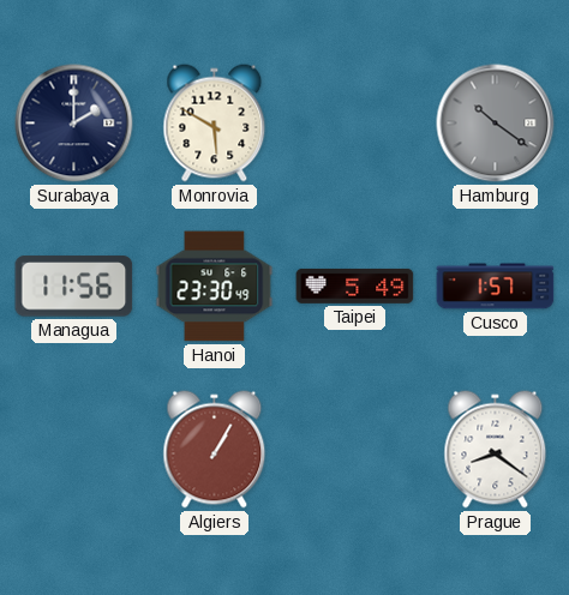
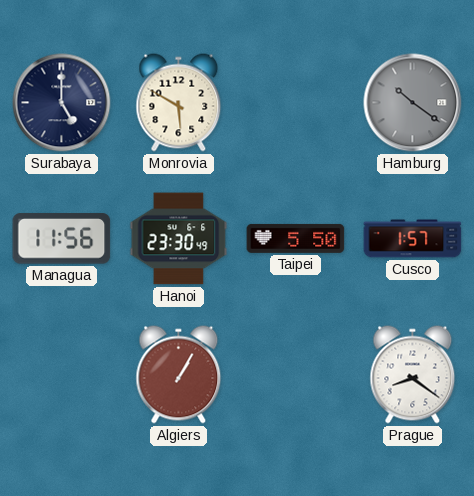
Surabaya: 2:00 -> 5:00
Taipei: 5:49 -> 5:50
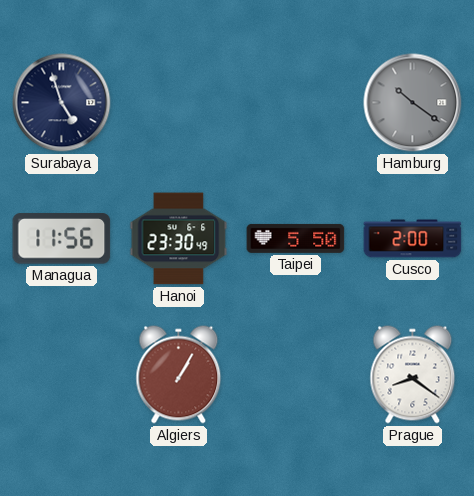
Surabaya: 5:00 -> 4:57
Monrovia: 5:50 -> none
Cusco: 1:57 -> 2:00
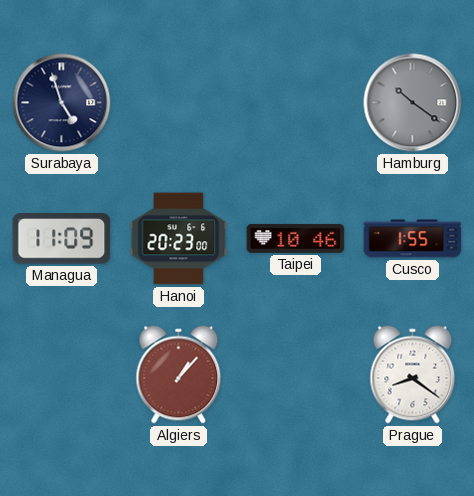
Managua: 11:56 -> 11:09
Hanoi: 23:30 -> 20:23
Taipei: 5:50 -> 10:46
Cusco: 2:00 -> 1:55
Algiers: 1:05 -> 1:07
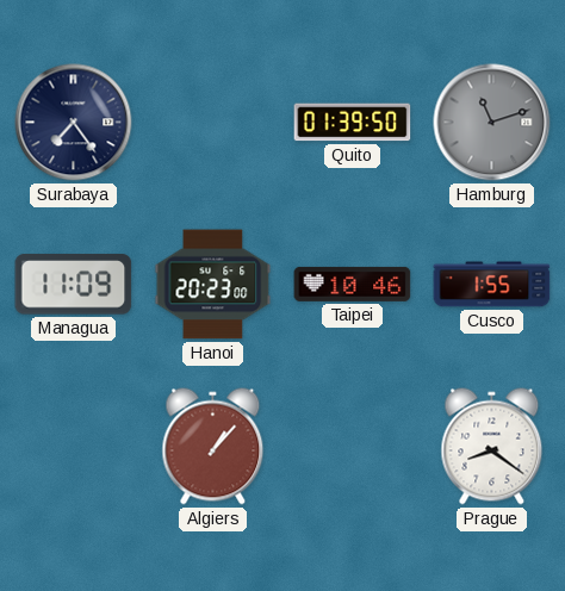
Surabaya: 4:57 -> 7:24
Quito: none -> 01:39
Hamburg: 10:21 -> 11:12
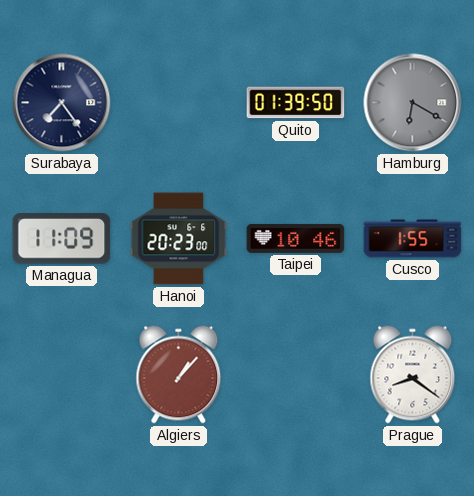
Hamburg: 11:12 -> 6:20
